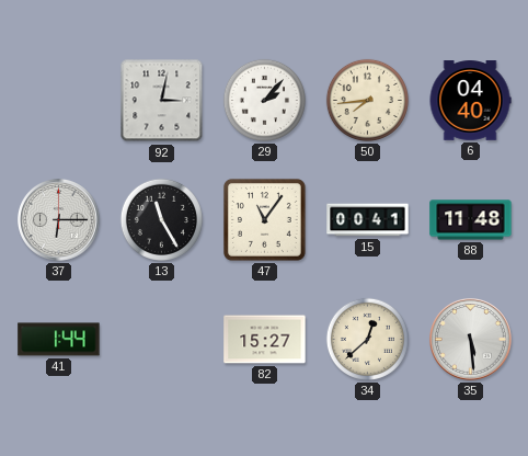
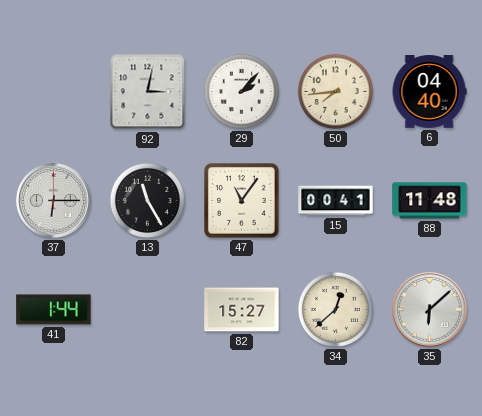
35: 5:29 -> 6:08
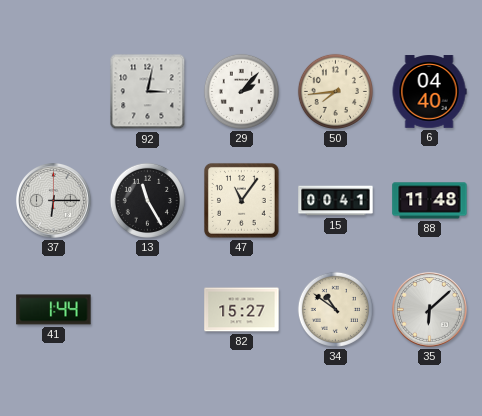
34: 12:38 -> 10:51
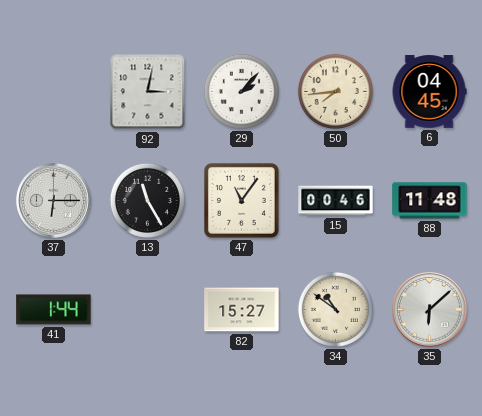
6: 04:40 -> 04:45
15: 00:41 -> 00:46
